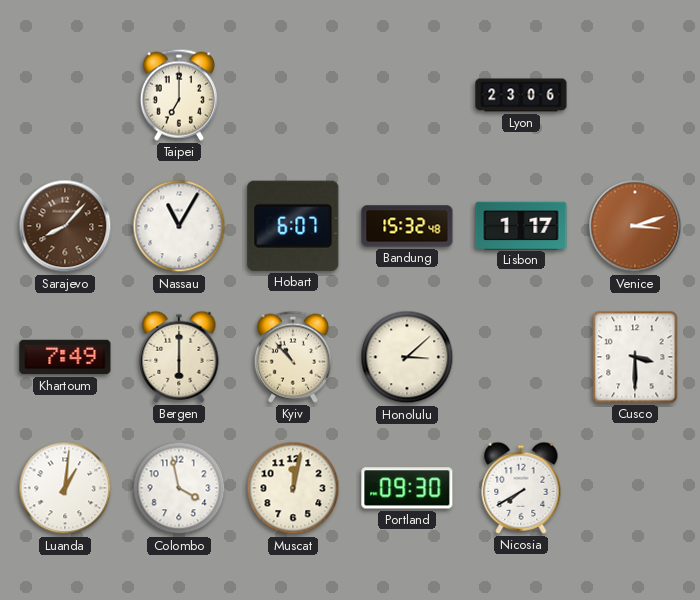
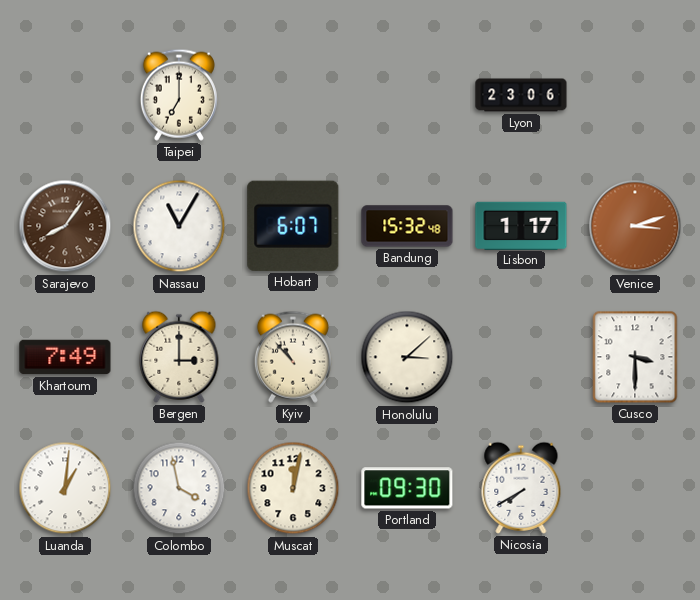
Sarajevo: 8:07 -> 8:06
Bergen: 6:00 -> 3:00
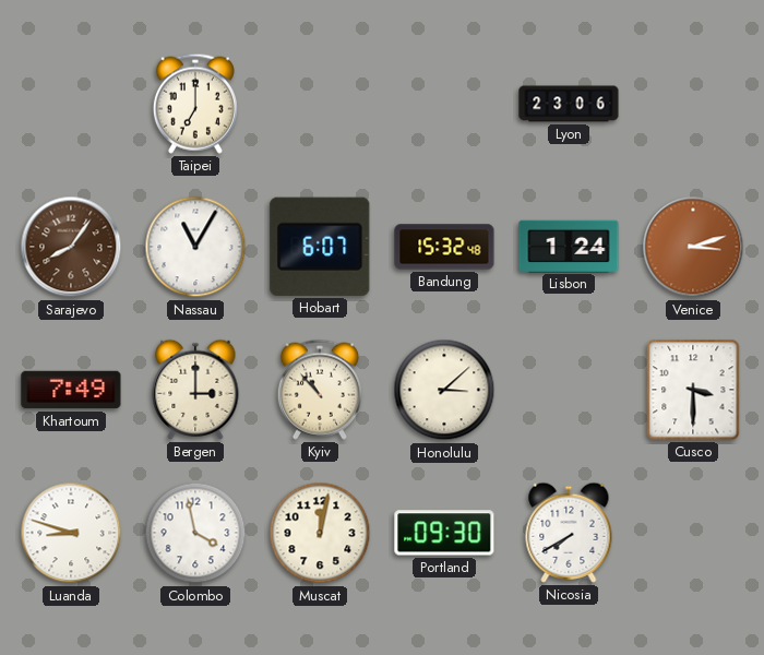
Lisbon: 1:17 -> 1:24
Luanda: 1:01 -> 8:48
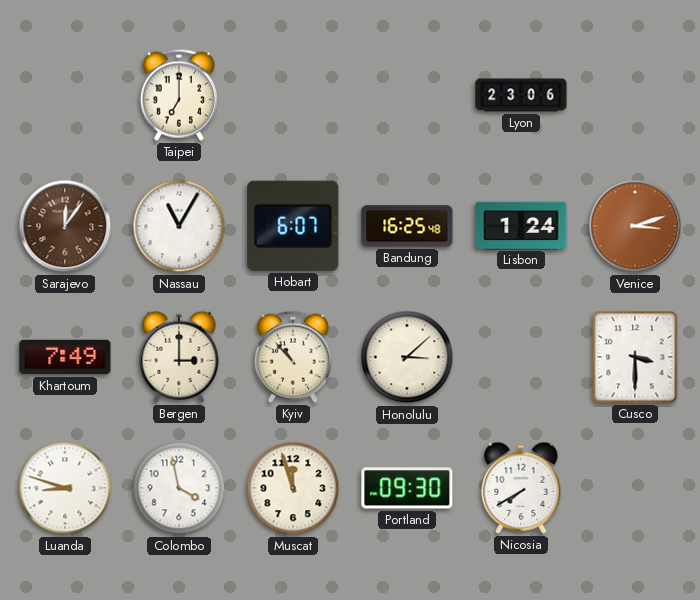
Sarajevo: 8:06 -> 12:06
Bandung: 15:32 -> 16:25
Muscat: 12:02 -> 11:57
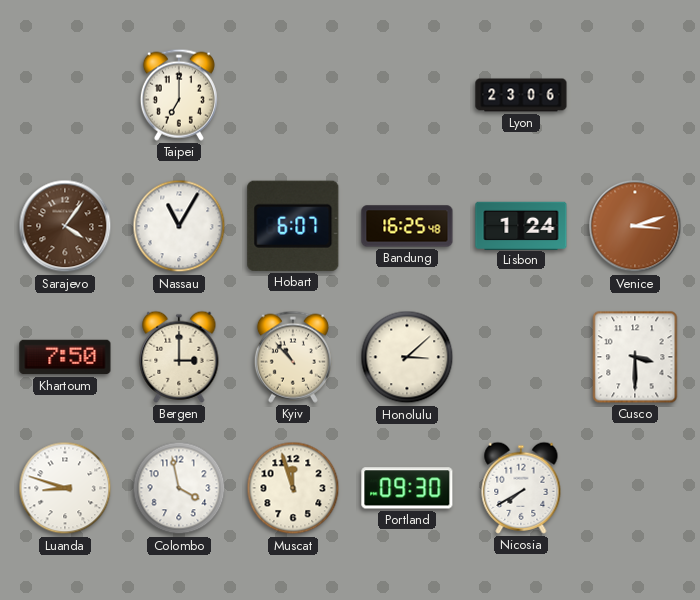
Sarajevo: 12:06 -> 4:06
Khartoum: 7:49 -> 7:50
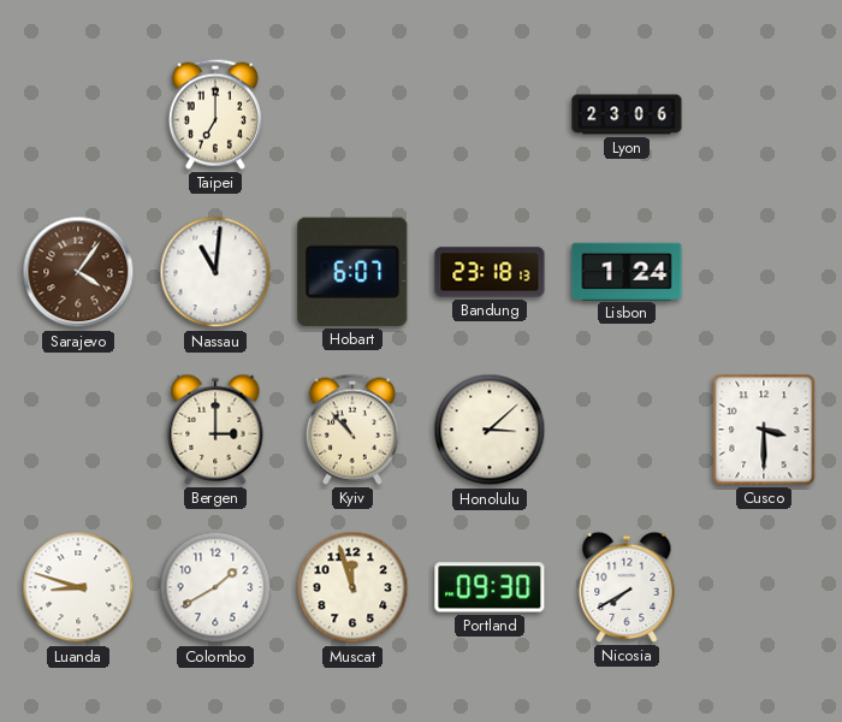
Nassau: 11:05 -> 11:01
Bandung: 16:25 -> 23:18
Venice: 3:12 -> none
Khartoum: 7:50 -> none
Colombo: 3:58 -> 1:40
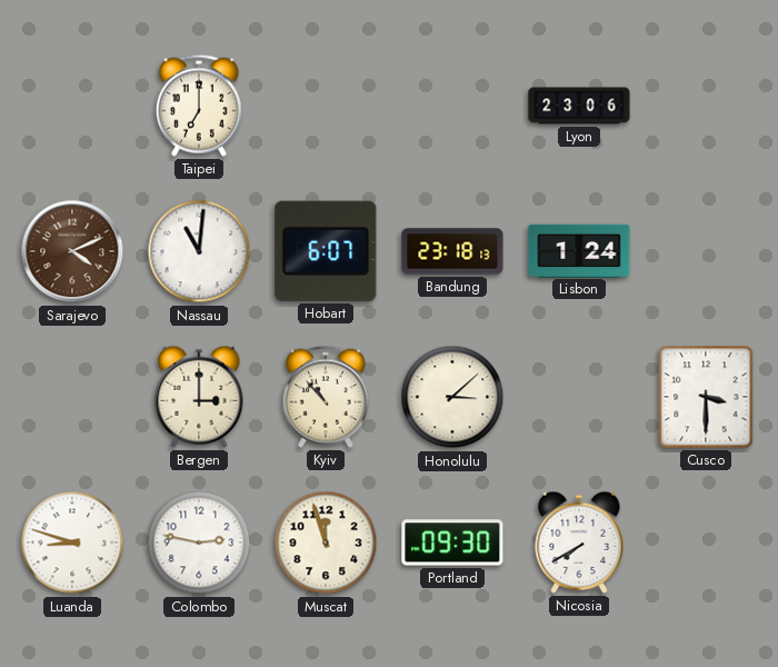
Sarajevo: 4:06 -> 4:11
Colombo: 1:40 -> 2:47
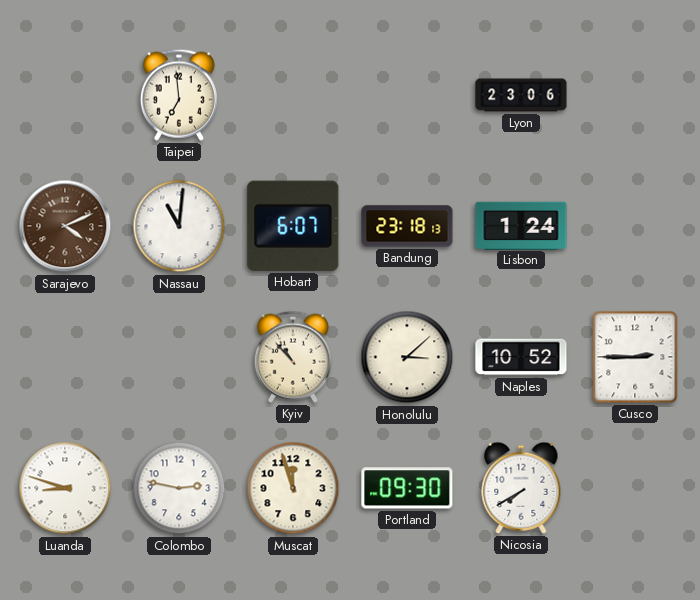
Taipei: 7:00 -> 6:59
Bergen: 3:00 -> none
Naples: none -> 10:52
Cusco: 3:30 -> 2:45
